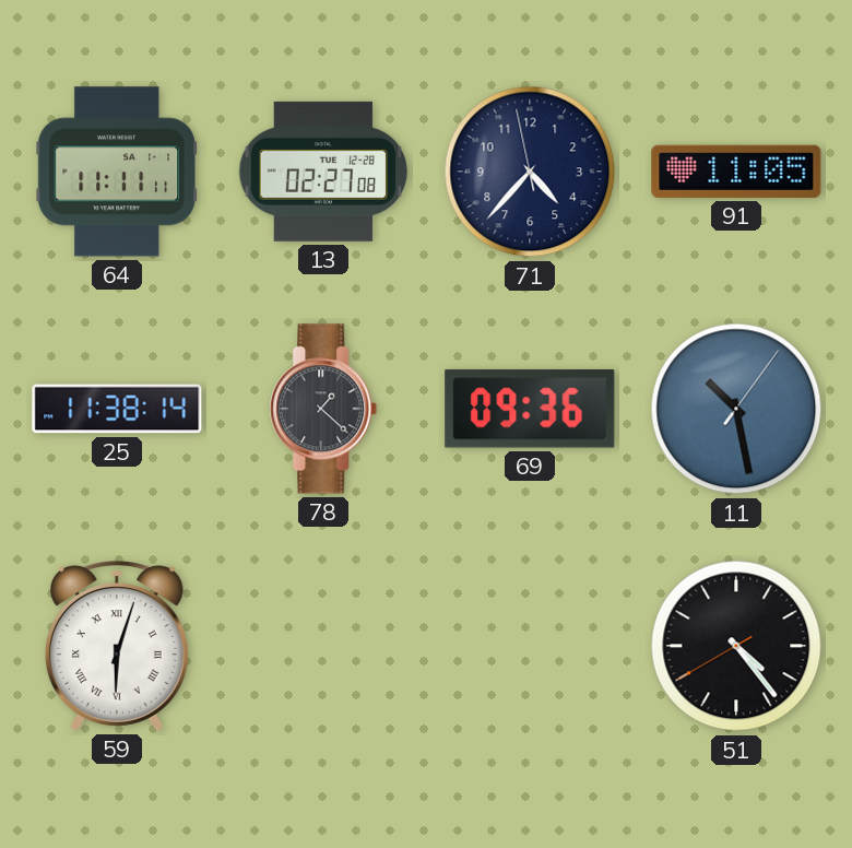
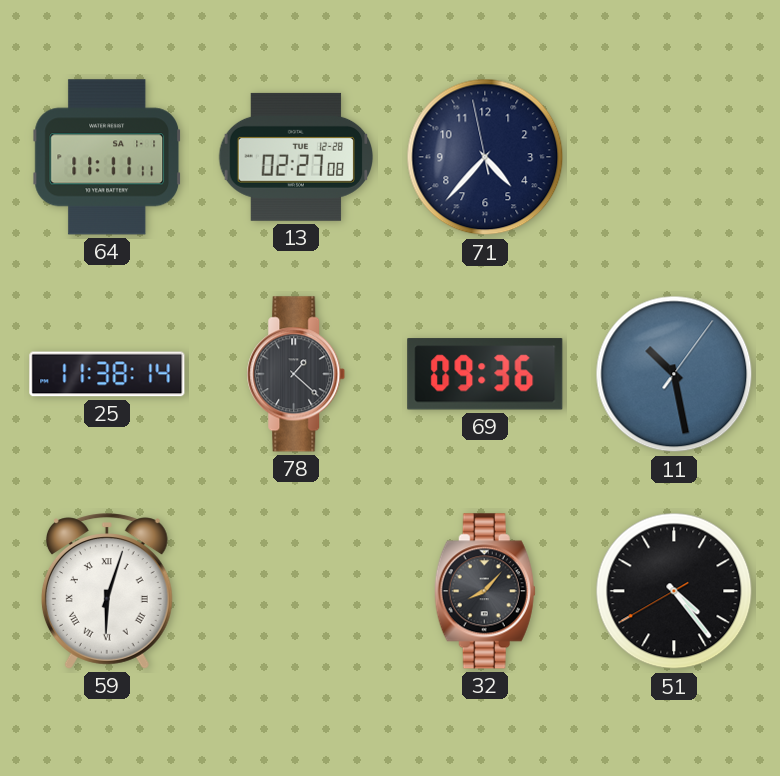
91: 11:05 -> none
32: none -> 8:07
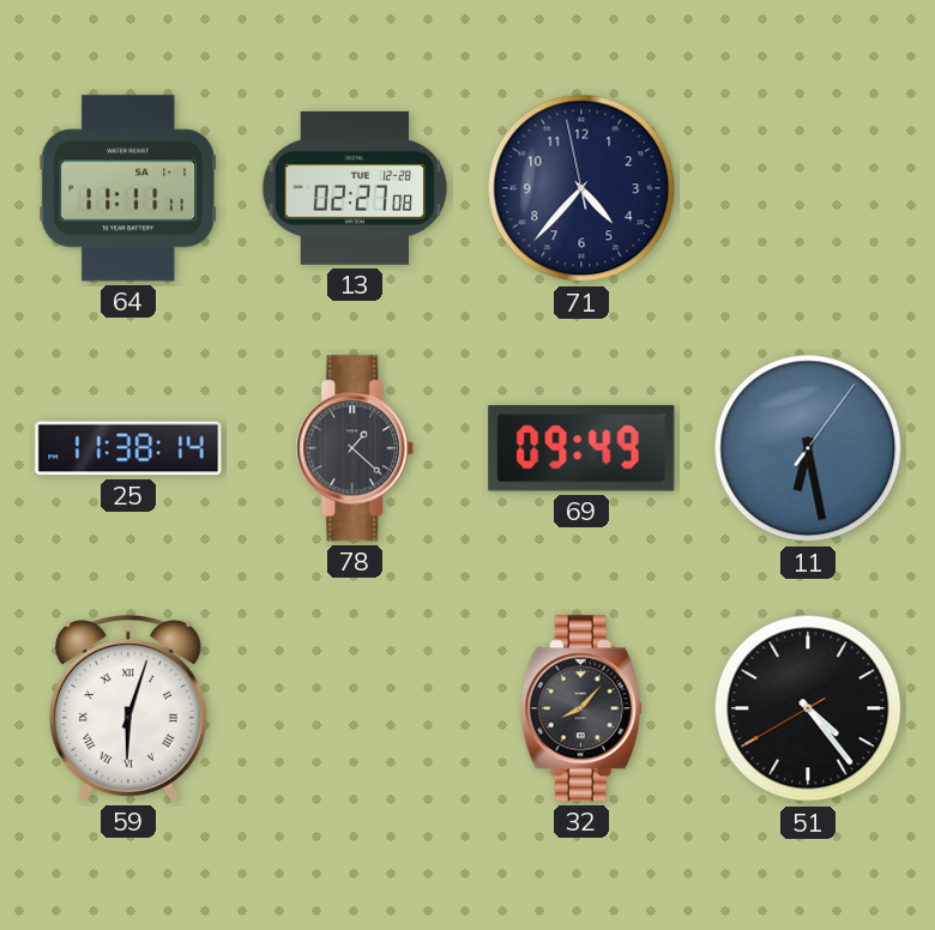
69: 09:36 -> 09:49
11: 10:28 -> 6:28
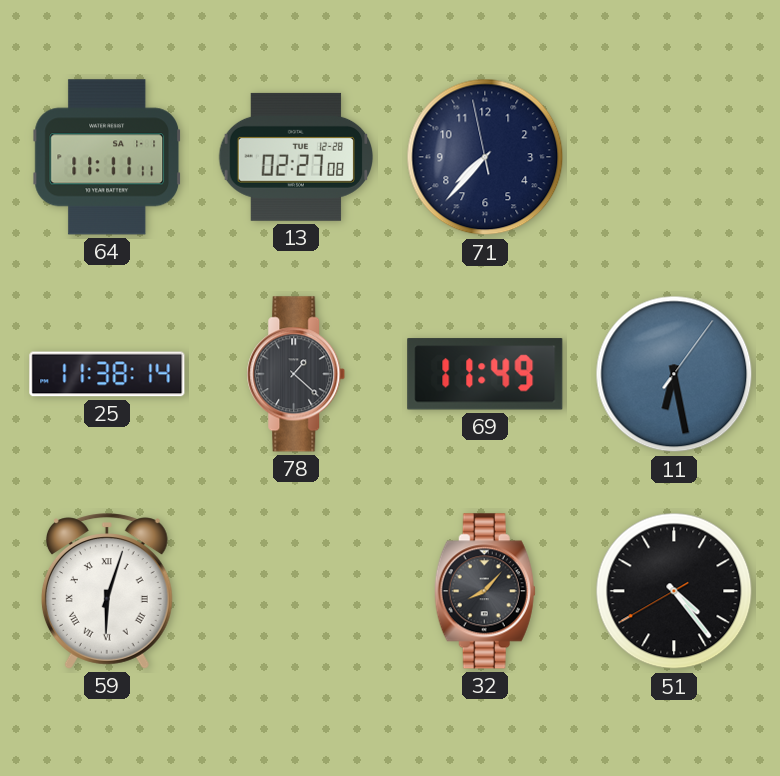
71: 4:36 -> 7:36
69: 09:49 -> 11:49
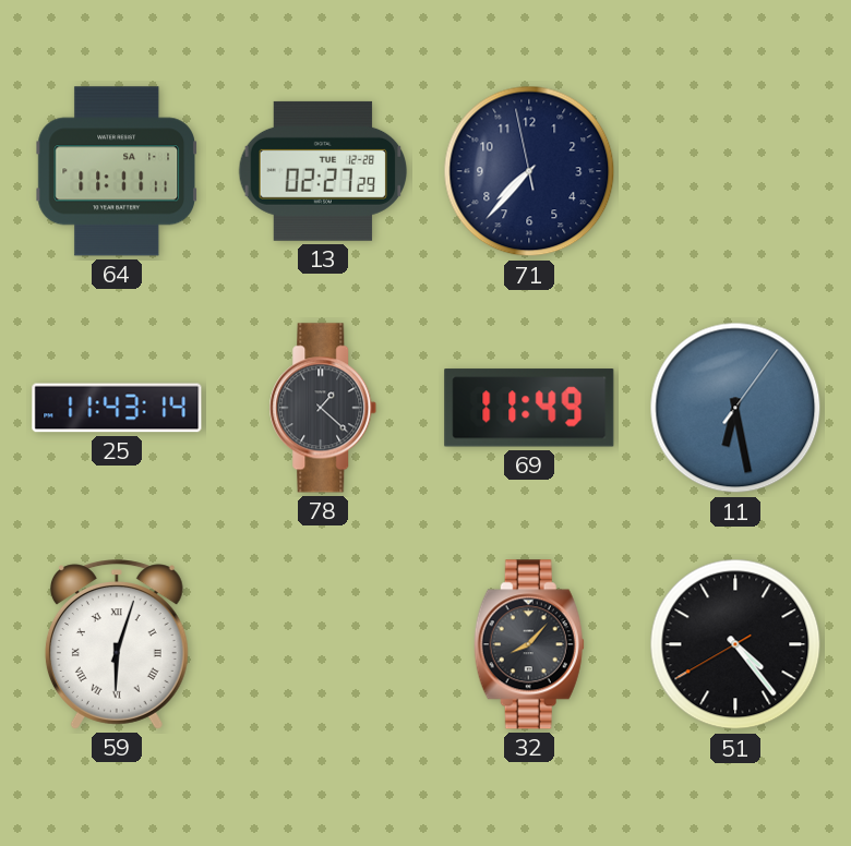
13: 02:27:08 -> 02:27:29
25: 11:38 -> 11:43
